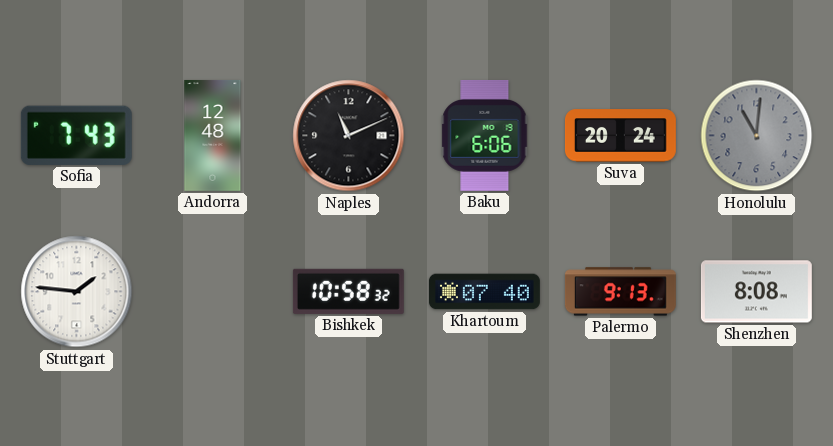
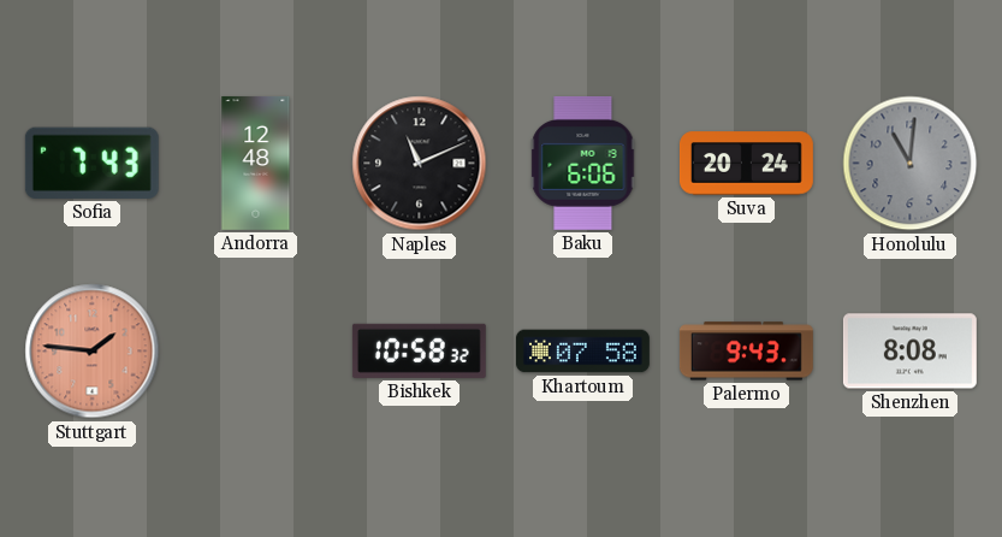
Stuttgart dial: white -> salmon
Khartoum: 07:40 -> 07:58
Palermo: 9:13 -> 9:43
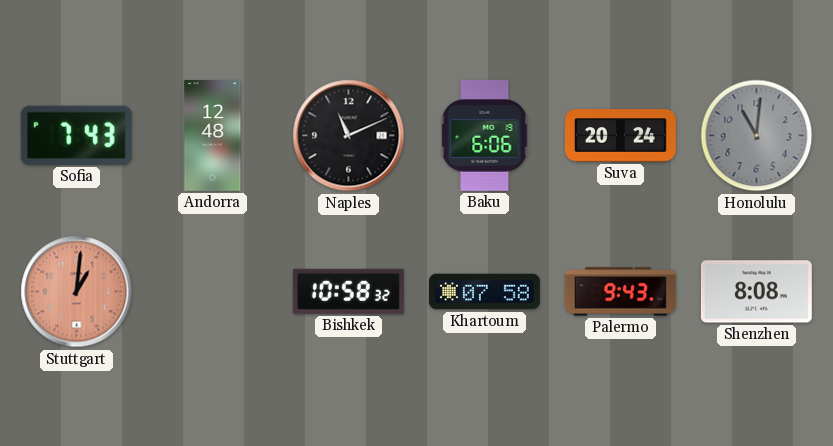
Stuttgart: 1:46 -> 1:01
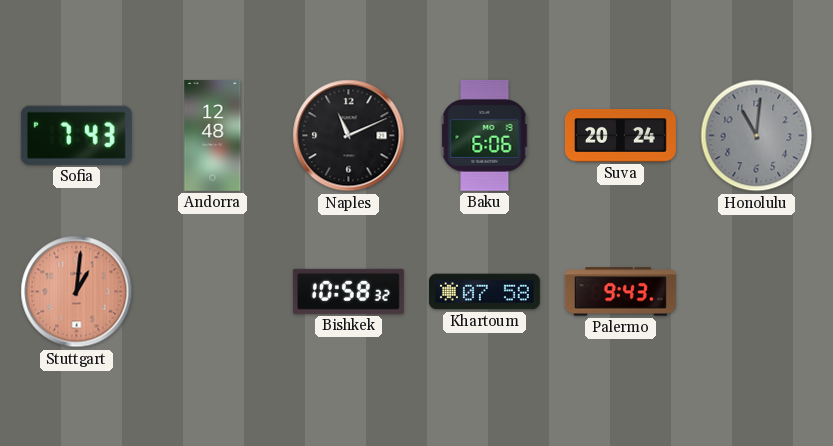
Shenzhen: 8:08 -> none
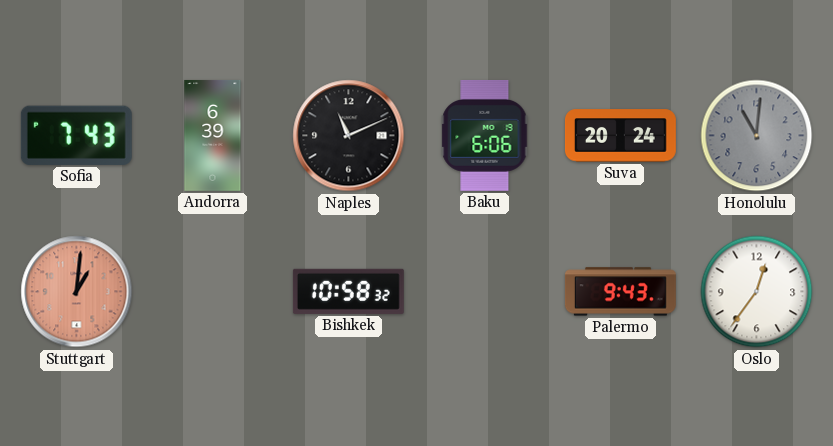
Andorra: 12:48 -> 6:39
Khartoum: 07:58 -> none
Oslo: none -> 12:36
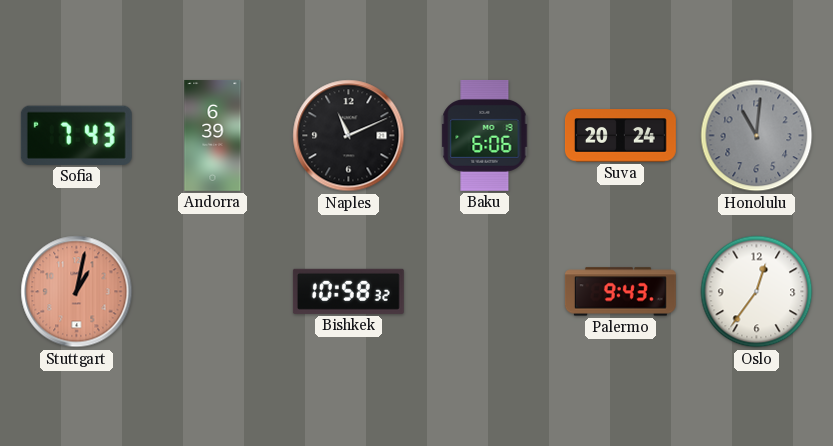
Stuttgart: 1:01 -> 1:02
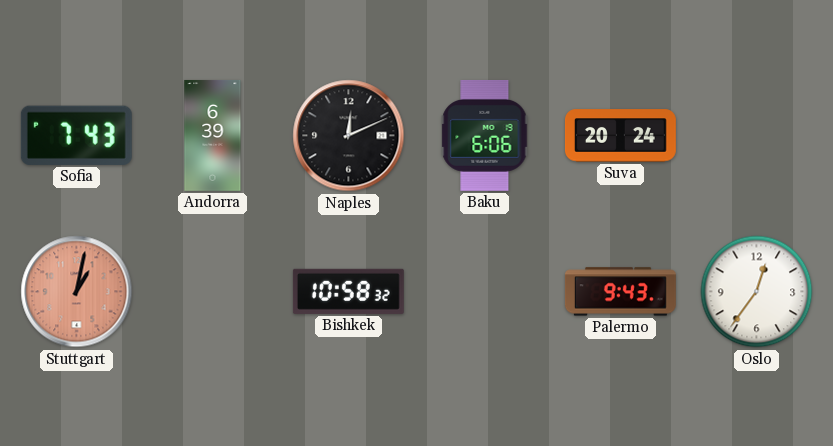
Naples: 11:11 -> 12:11
Honolulu: 11:01 -> none
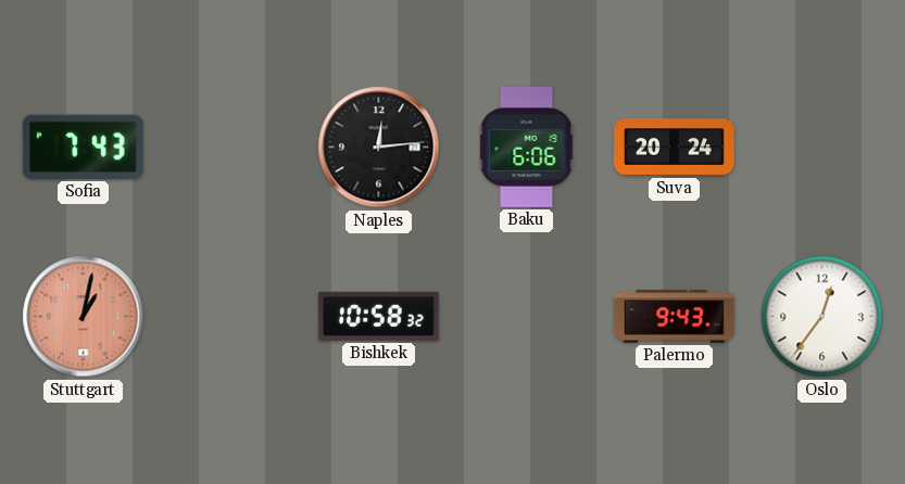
Andorra: 6:39 -> none
Naples: 12:11 -> 12:14
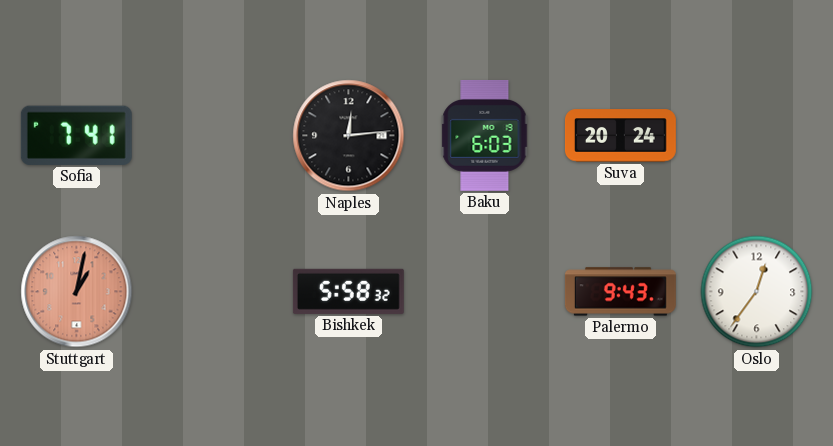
Sofia: 7:43 -> 7:41
Baku: 6:06 -> 6:03
Bishkek: 10:58 -> 5:58
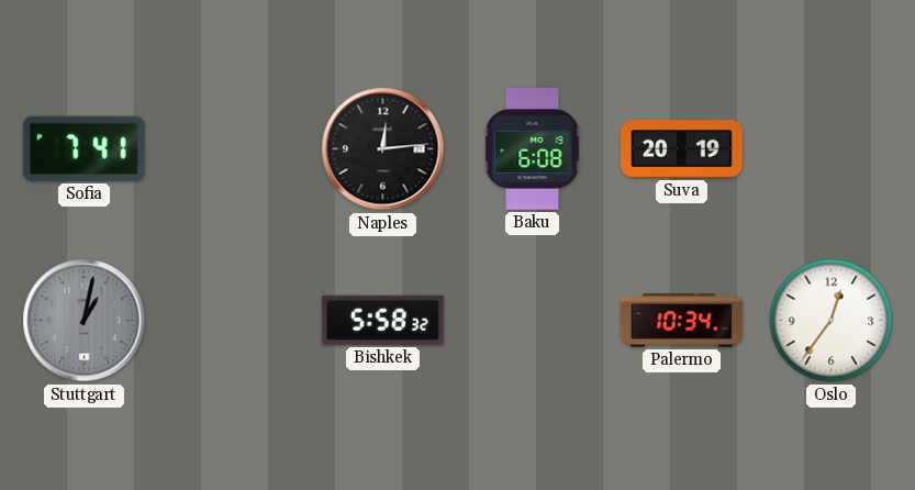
Baku: 6:03 -> 6:08
Suva: 20:24 -> 20:19
Stuttgart dial: salmon -> grey
Palermo: 9:43 -> 10:34
